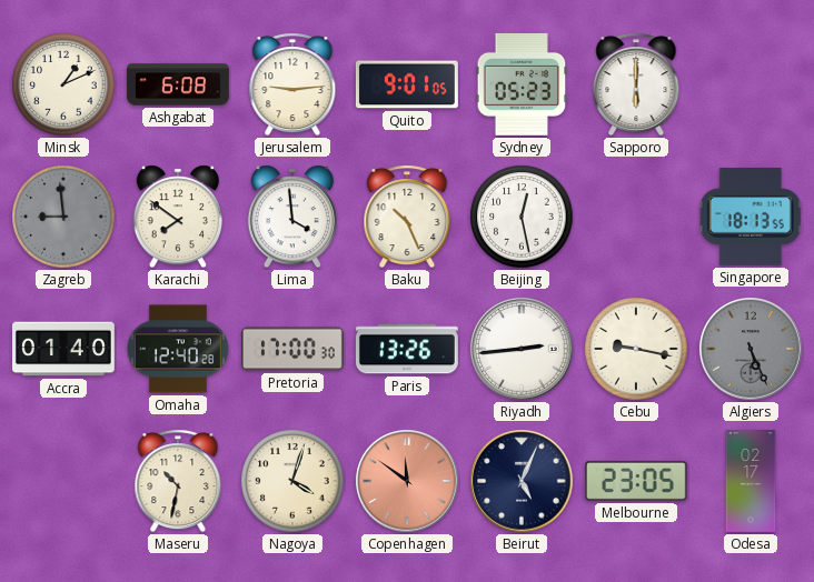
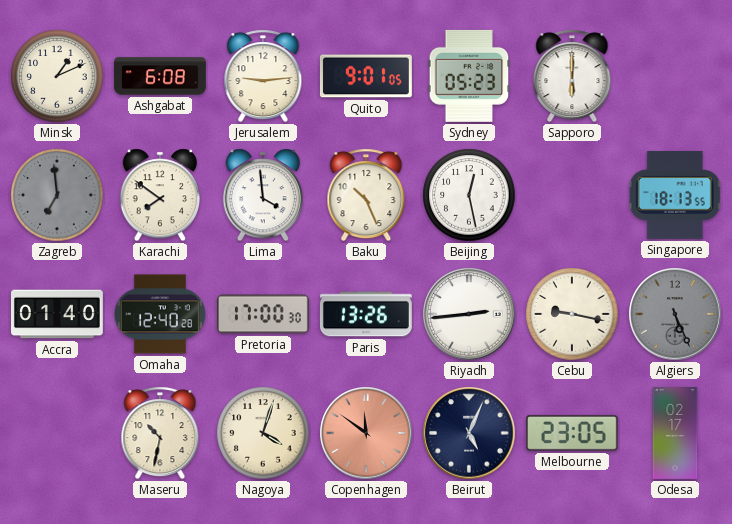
Zagreb: 8:59 -> 6:59
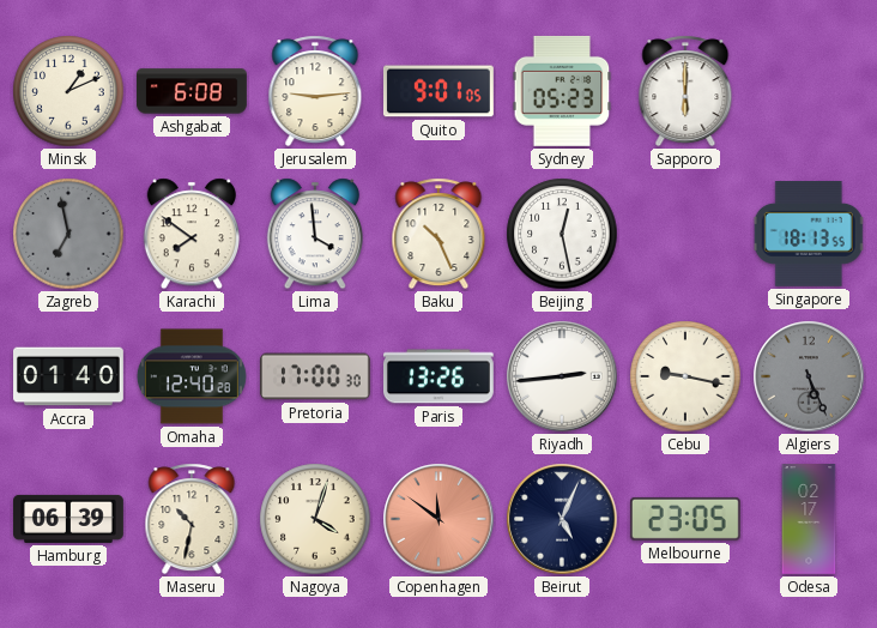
Zagreb: 6:59 -> 6:58
Hamburg: none -> 06:39
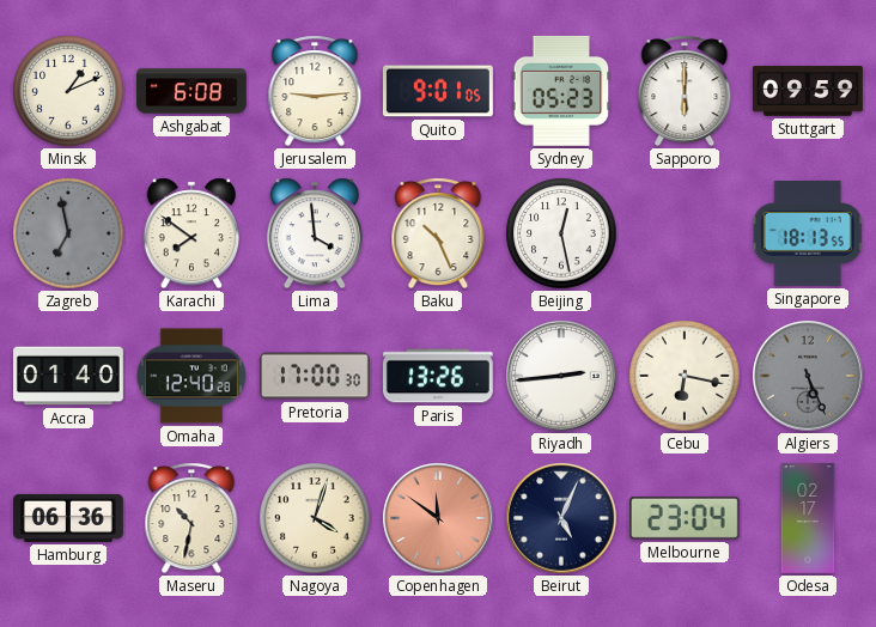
Stuttgart: none -> 09:59
Cebu: 9:17 -> 6:17
Hamburg: 06:39 -> 06:36
Melbourne: 23:05 -> 23:04
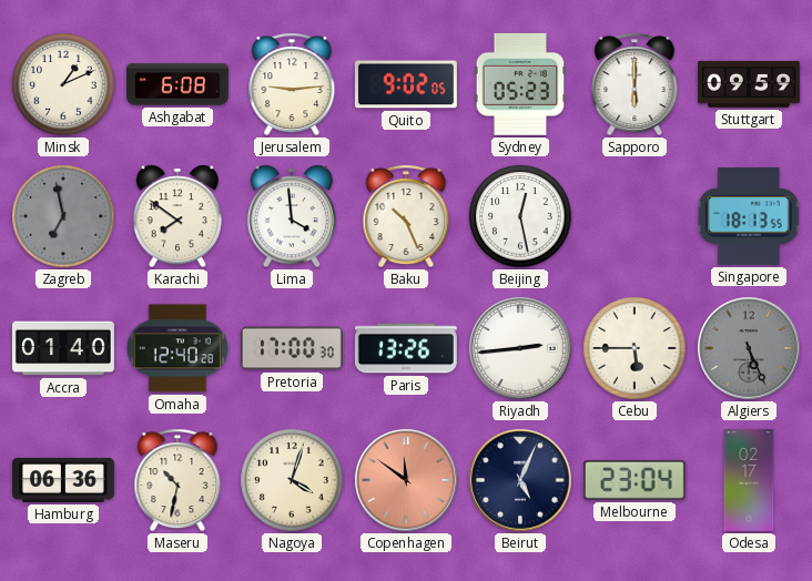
Quito: 9:01 -> 9:02
Cebu: 6:17 -> 5:45
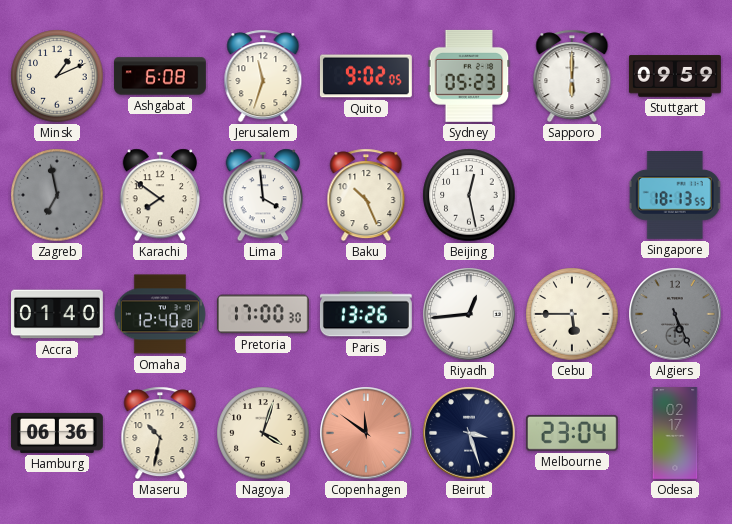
Jerusalem: 9:14 -> 11:33
Riyadh: 2:44 -> 12:44
Beirut: 5:04 -> 3:27
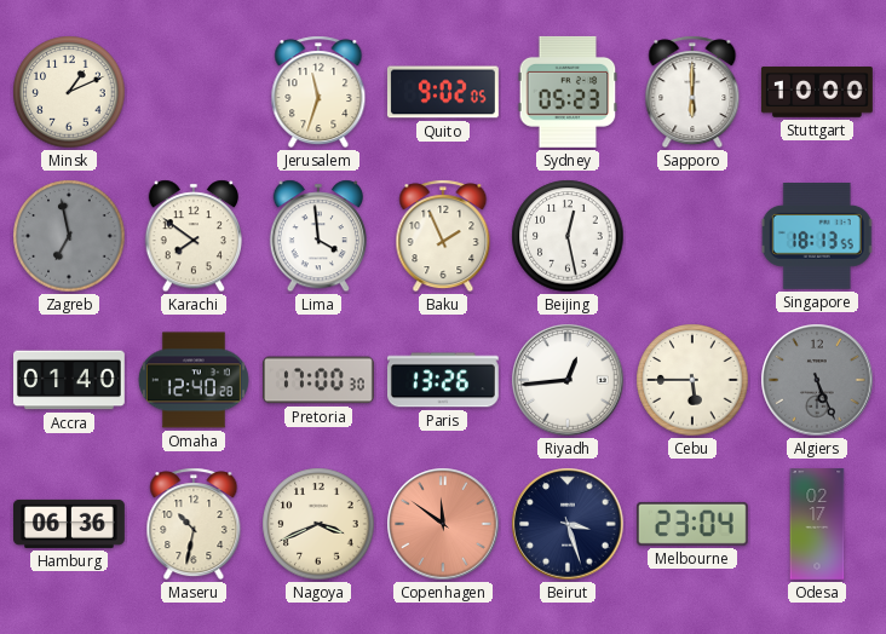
Ashgabat: 6:08 -> none
Stuttgart: 09:59 -> 10:00
Baku: 10:26 -> 1:56
Nagoya: 4:03 -> 3:41
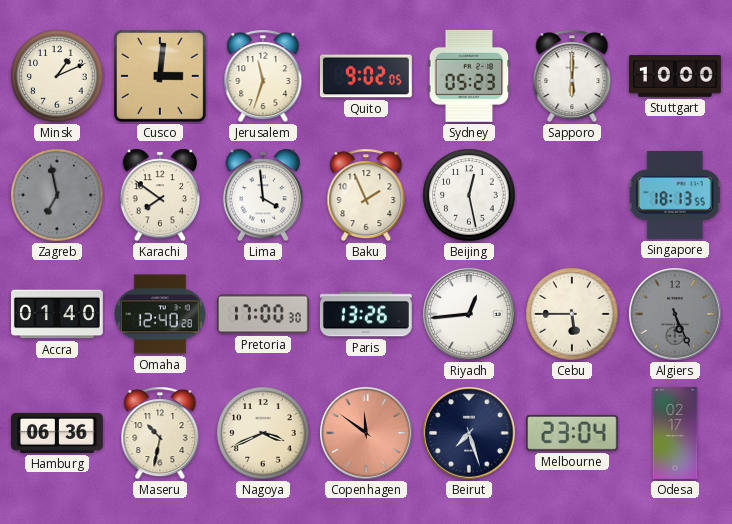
Cusco: none -> 3:01
Beirut: 3:27 -> 7:27
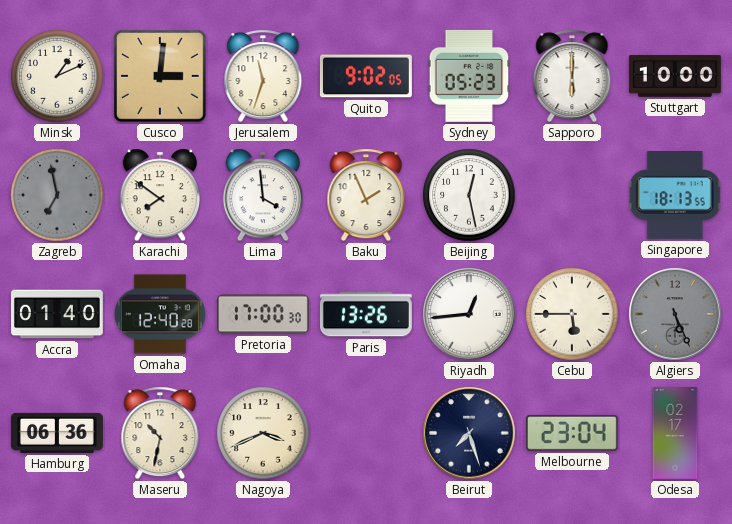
Copenhagen: 11:51 -> none
